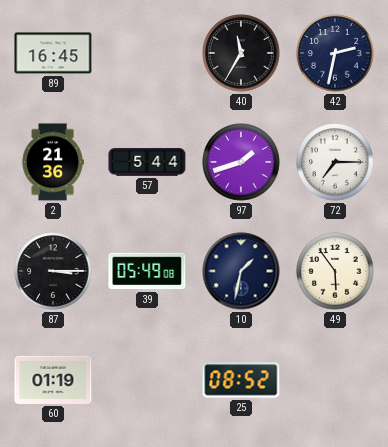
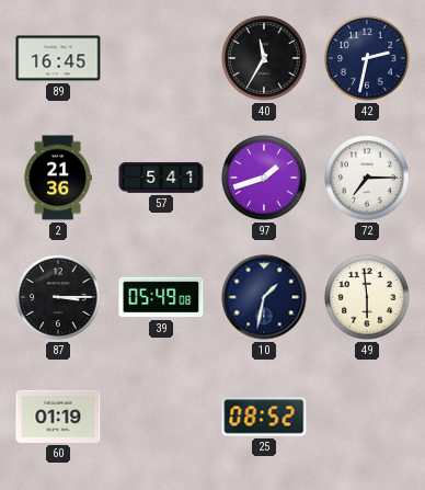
57: 5:44 -> 5:41
49: 5:54 -> 5:59
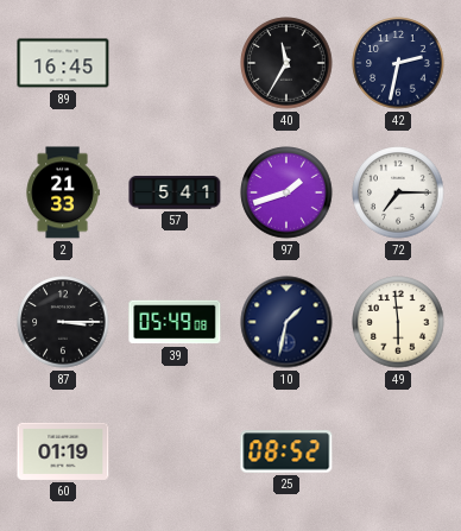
2: 21:36 -> 21:33
